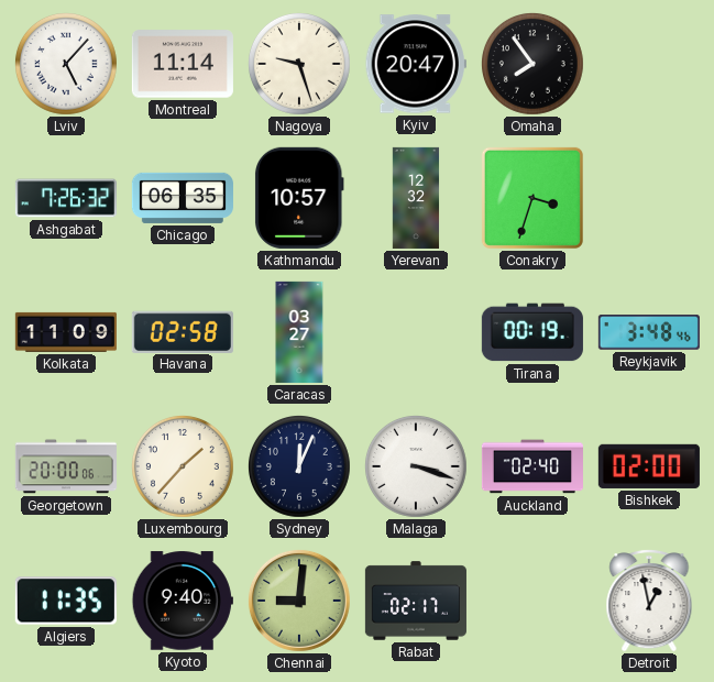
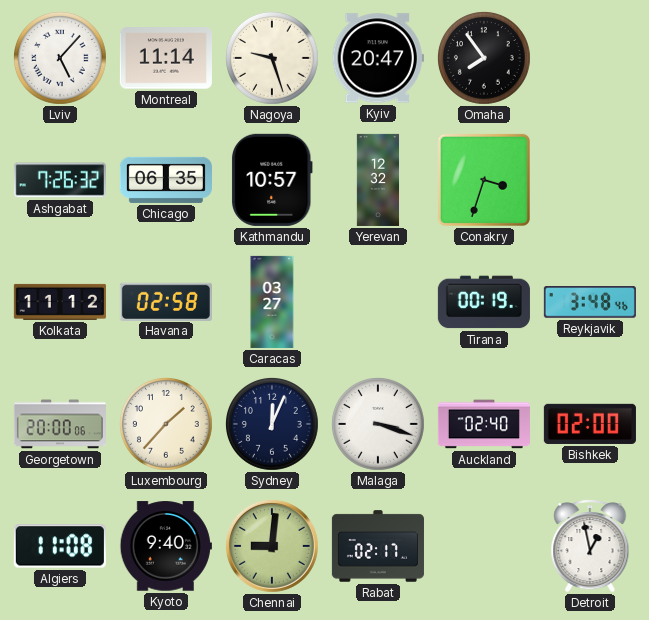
Kolkata: 11:09 -> 11:12
Algiers: 11:35 -> 11:08
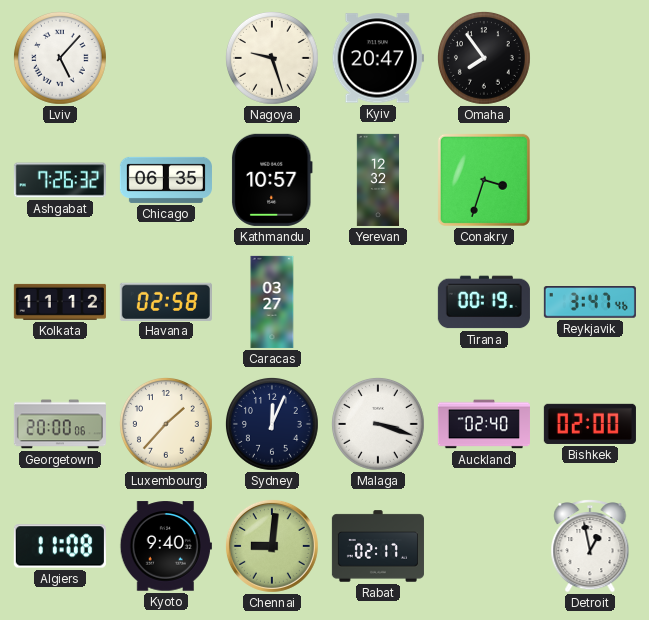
Montreal: 11:14 -> none
Reykjavik: 3:48 -> 3:47
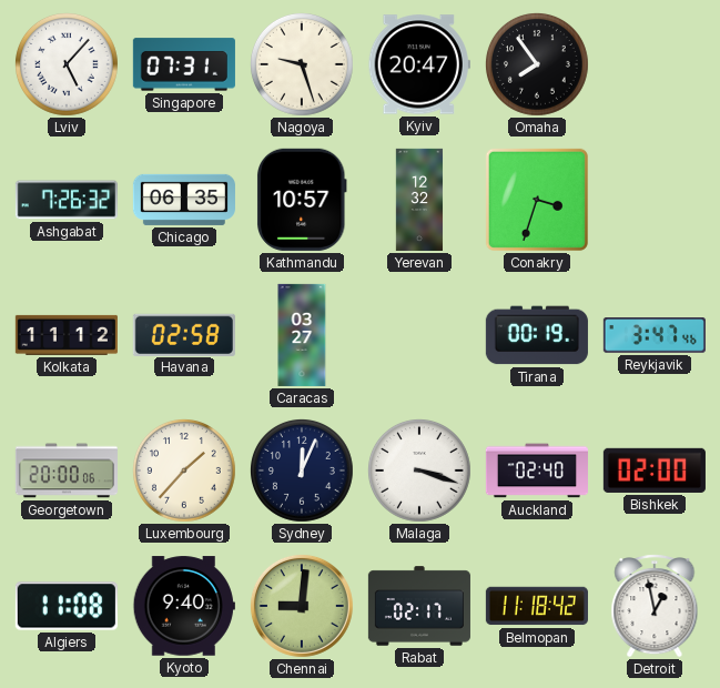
Singapore: none -> 07:31
Belmopan: none -> 11:18
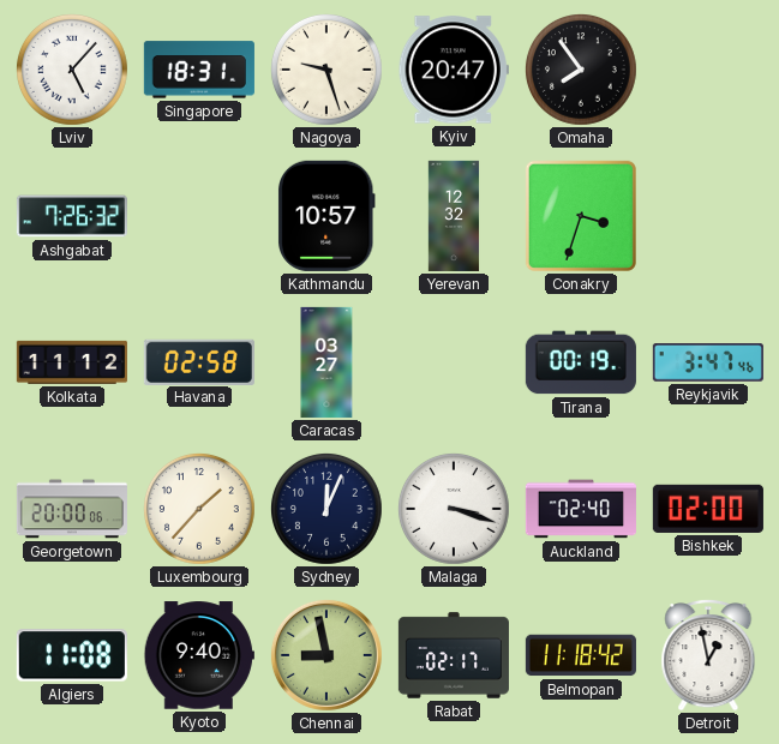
Singapore: 07:31 -> 18:31
Chicago: 06:35 -> none
Chennai: 9:01 -> 8:58
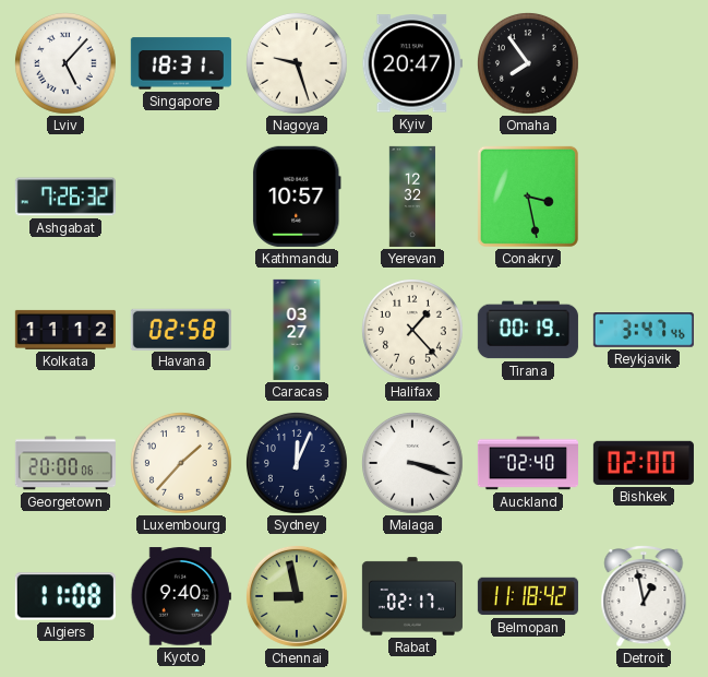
Conakry: 3:33 -> 3:28
Halifax: none -> 1:23
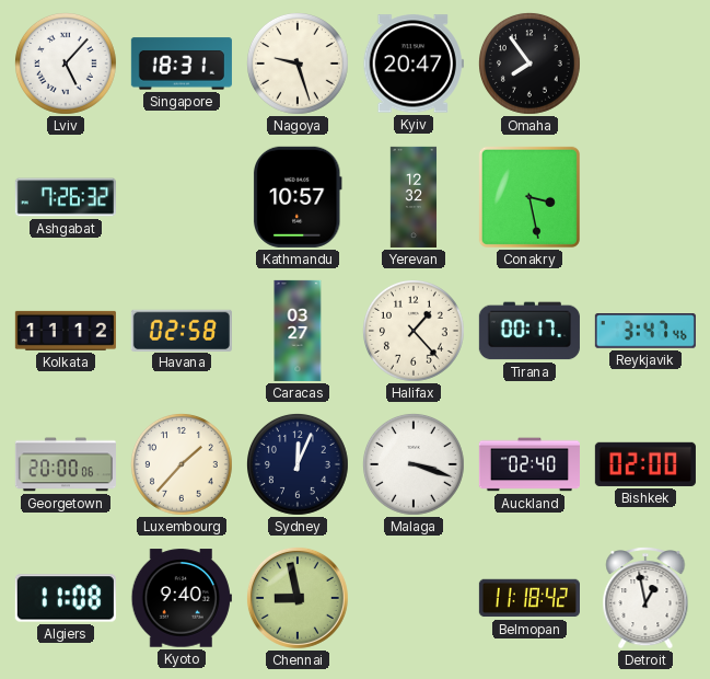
Tirana: 00:19 -> 00:17
Rabat: 02:17 -> none
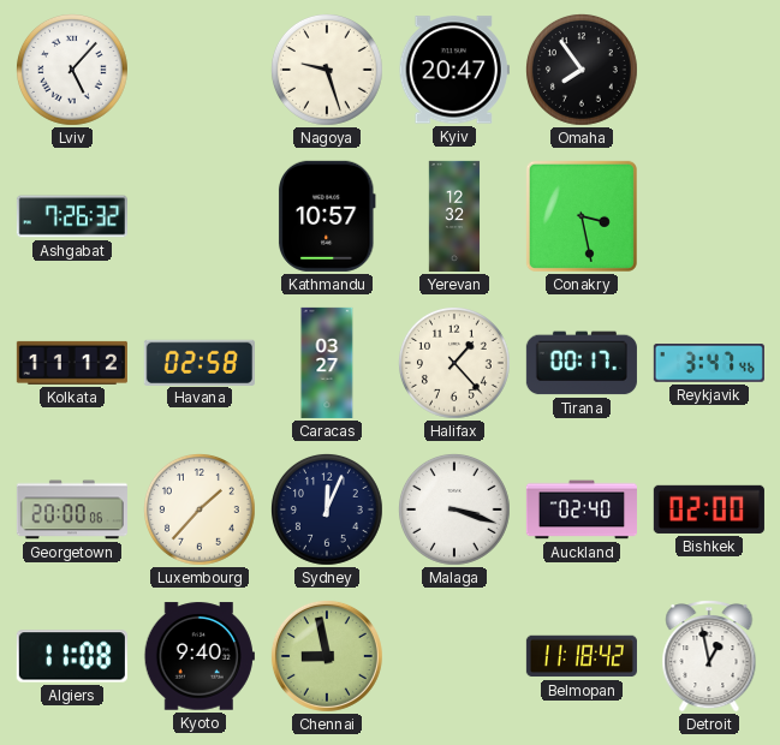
Singapore: 18:31 -> none
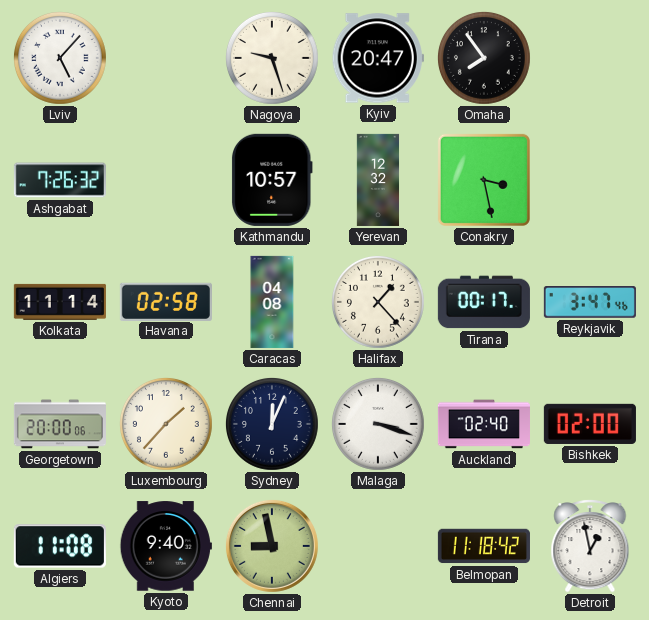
Kolkata: 11:12 -> 11:14
Caracas: 03:27 -> 04:08
